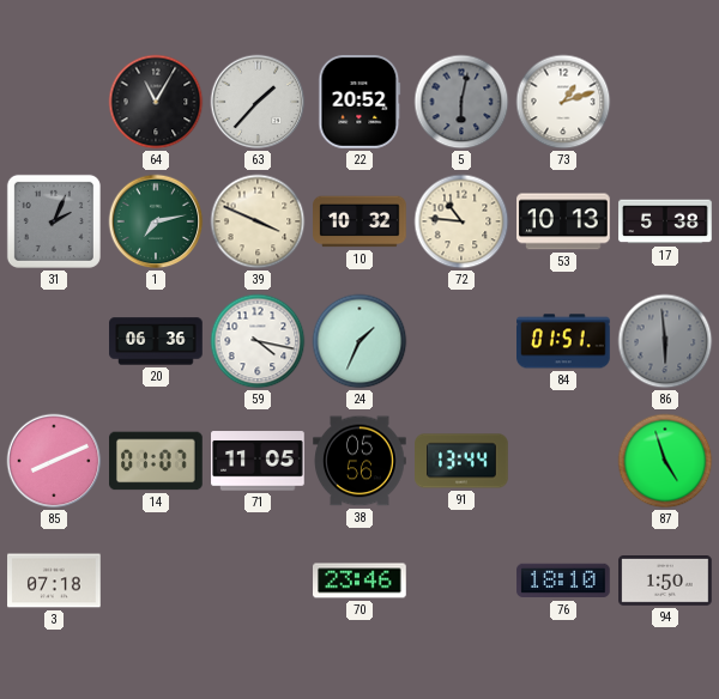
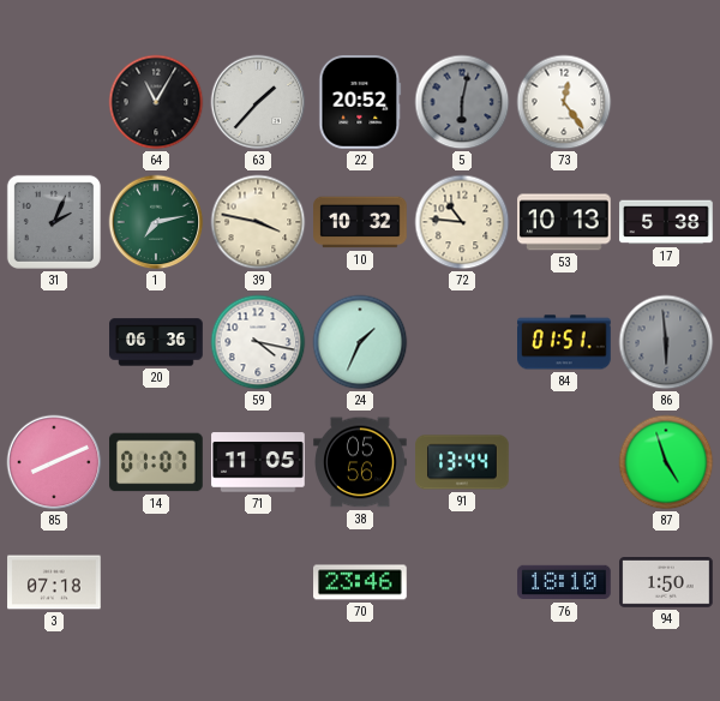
73: 1:12 -> 12:24
39: 3:49 -> 3:47
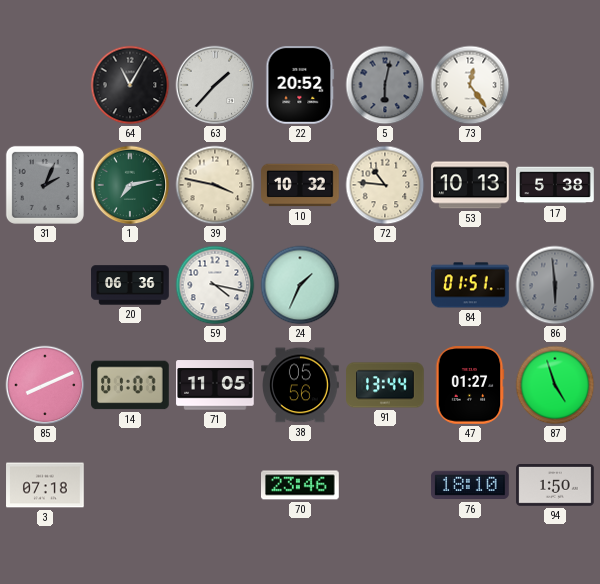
47: none -> 01:27
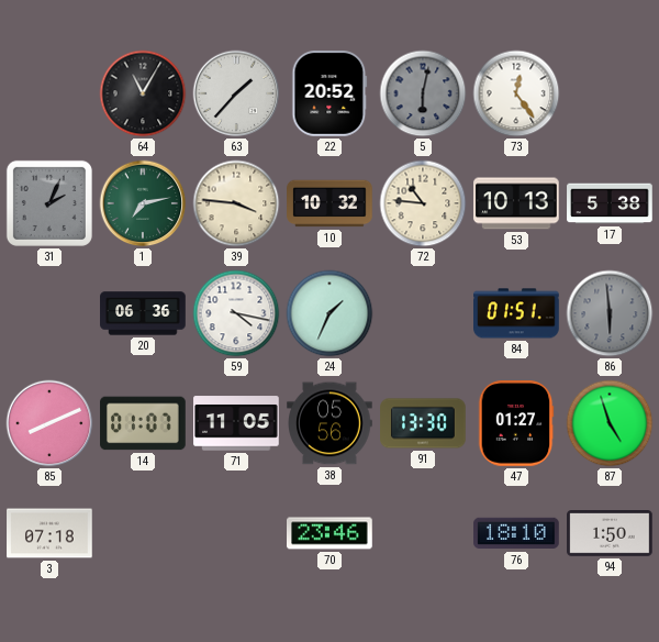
39: 3:47 -> 3:46
91: 13:44 -> 13:30
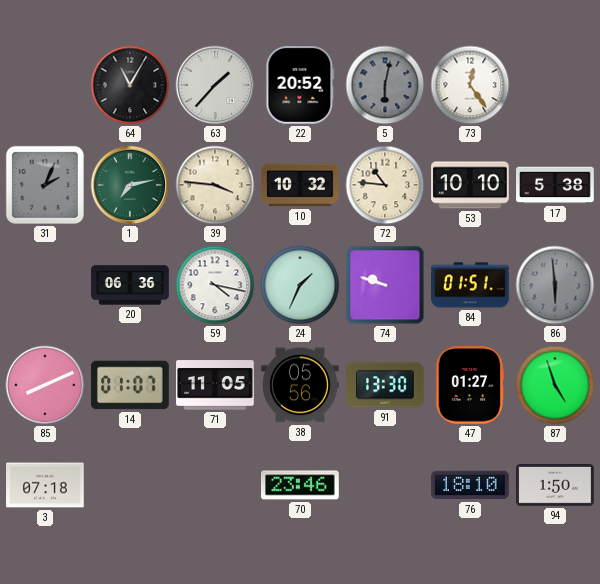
53: 10:13 -> 10:10
74: none -> 9:48
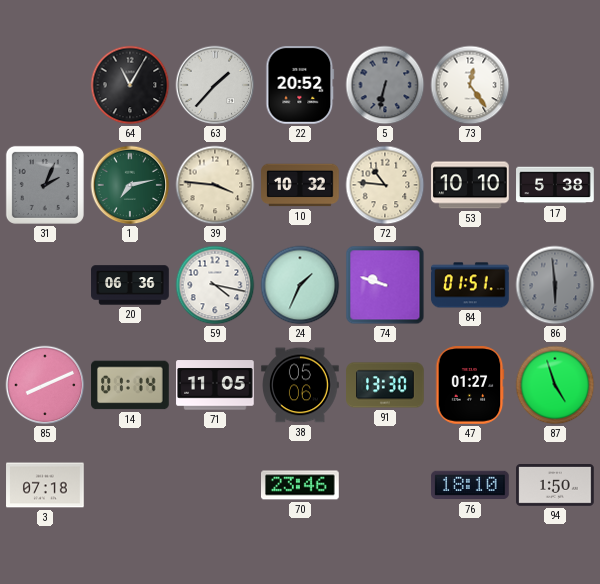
5: 6:02 -> 6:32
14: 01:07 -> 01:14
38: 05:56 -> 05:06
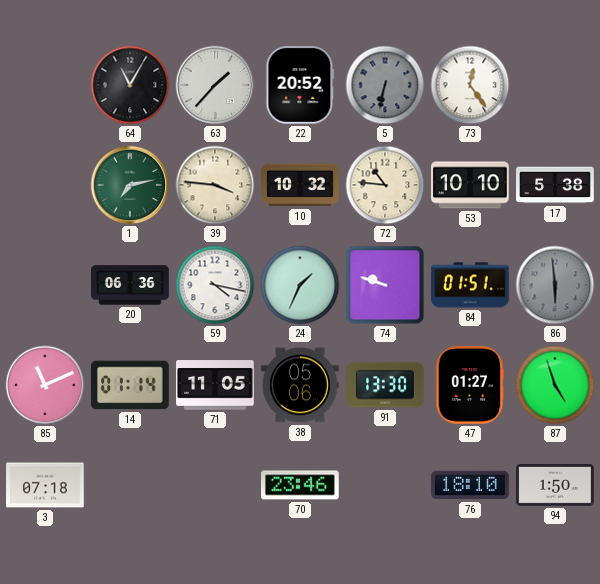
31: 2:04 -> none
85: 8:11 -> 11:11
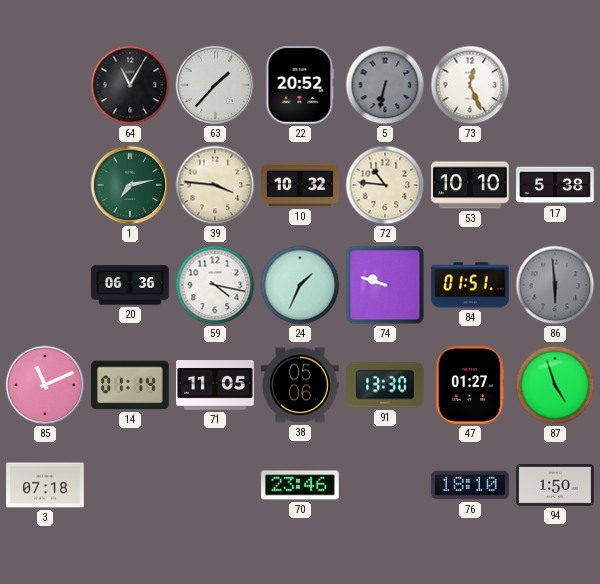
73: 12:24 -> 12:26
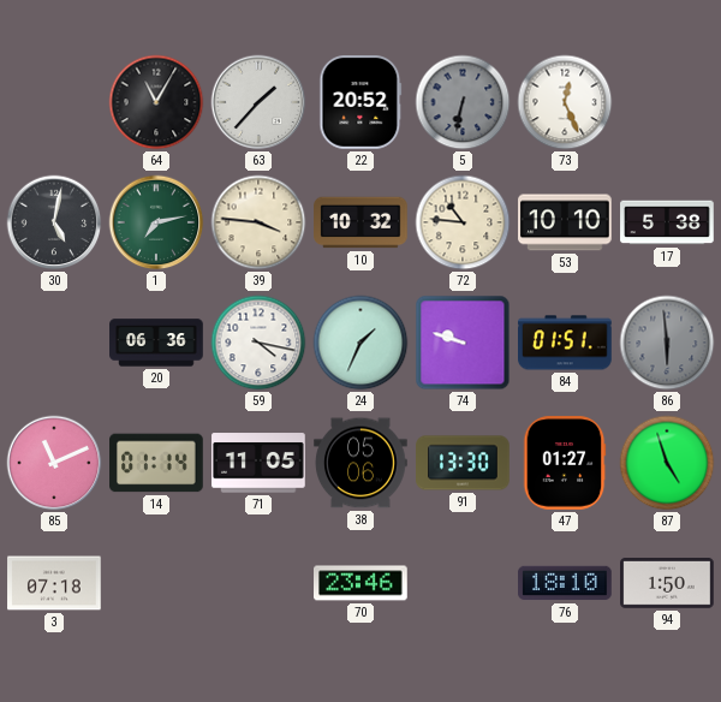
30: none -> 5:02
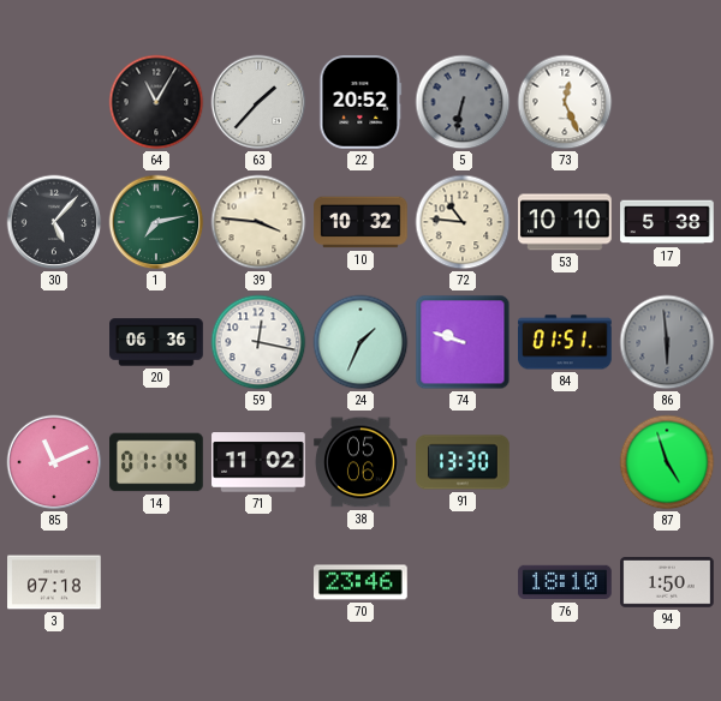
30: 5:02 -> 5:07
59: 4:17 -> 12:17
71: 11:05 -> 11:02
47: 01:27 -> none
